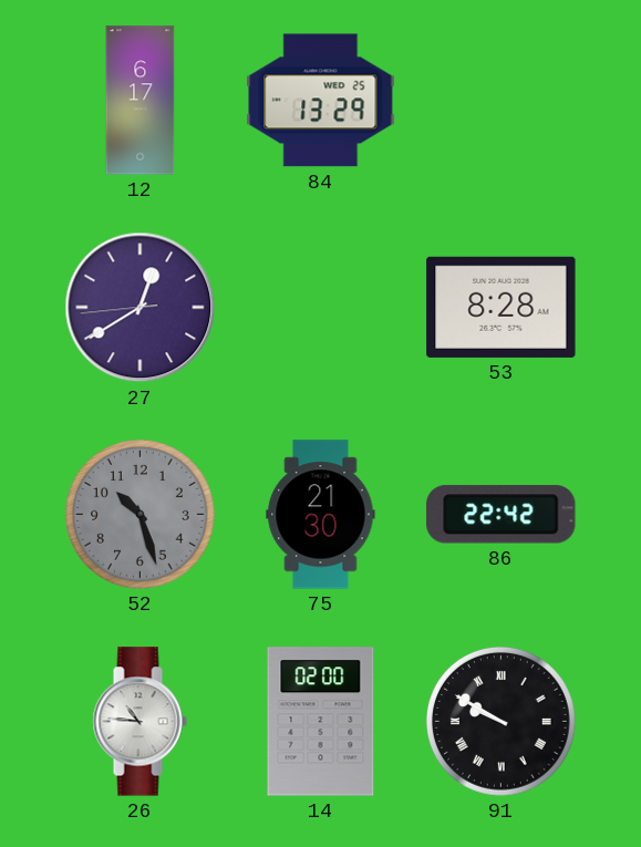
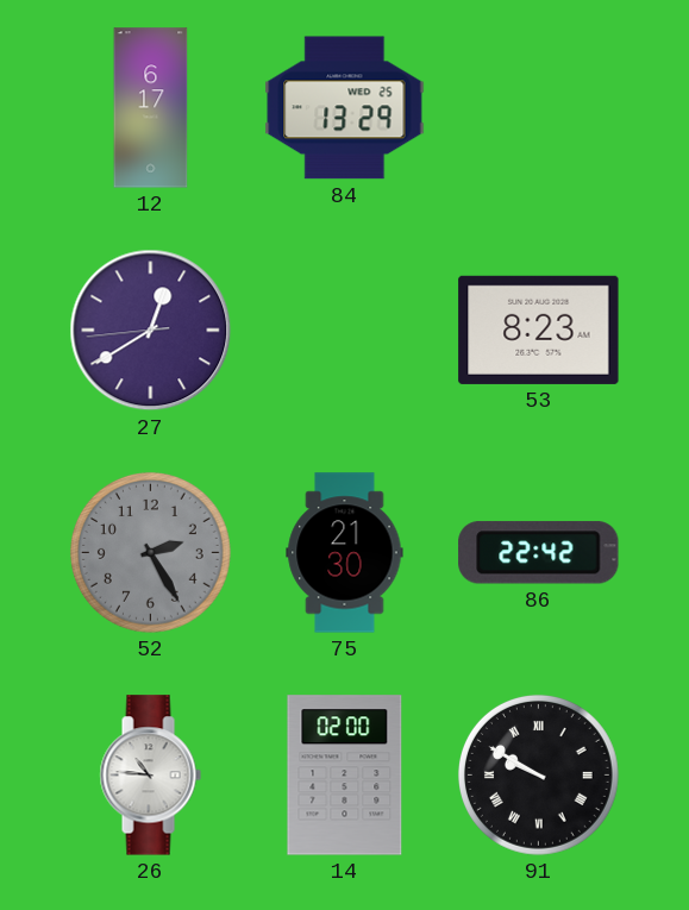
53: 8:28 -> 8:23
52: 10:27 -> 2:25
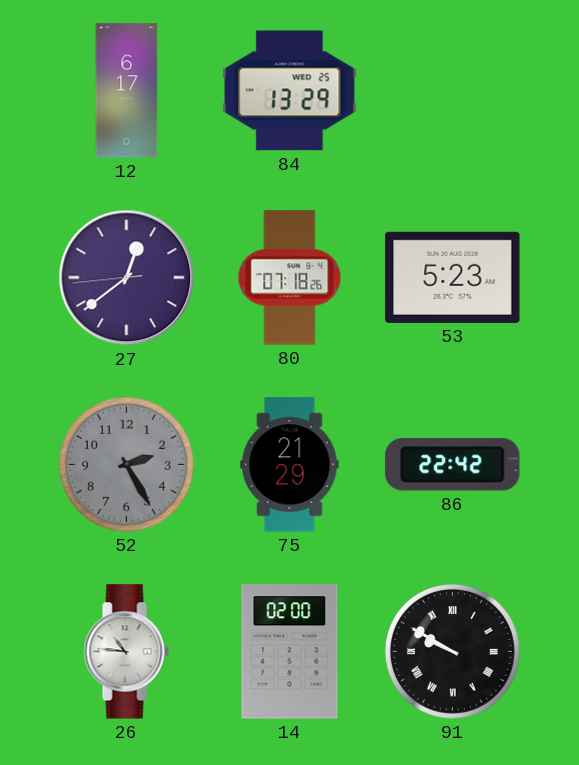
27: 12:39 -> 12:38
80: none -> 07:18
53: 8:23 -> 5:23
75: 21:30 -> 21:29
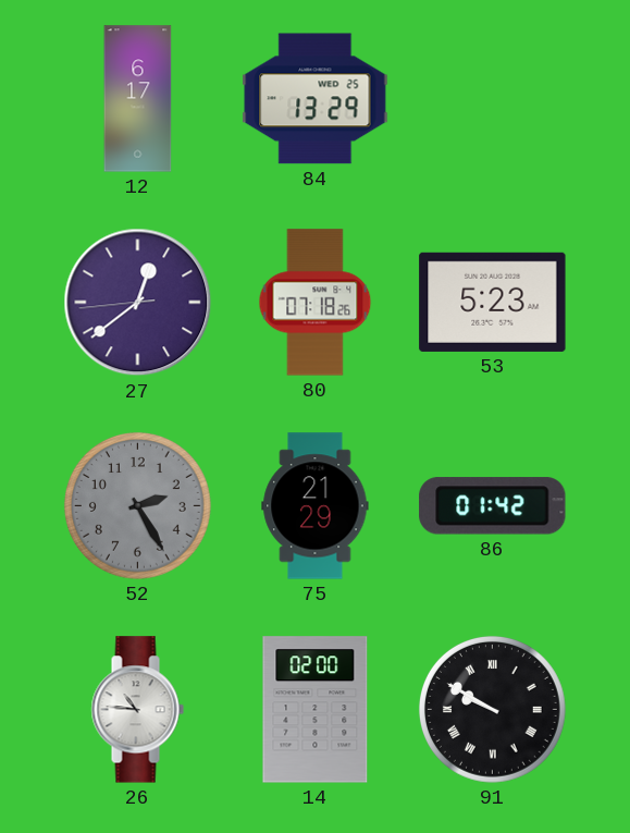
86: 22:42 -> 01:42
